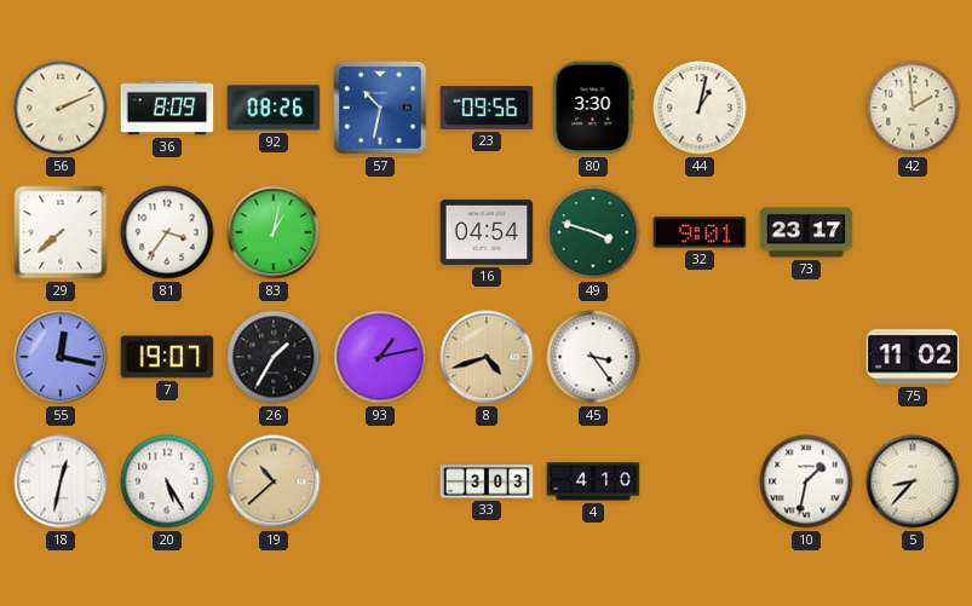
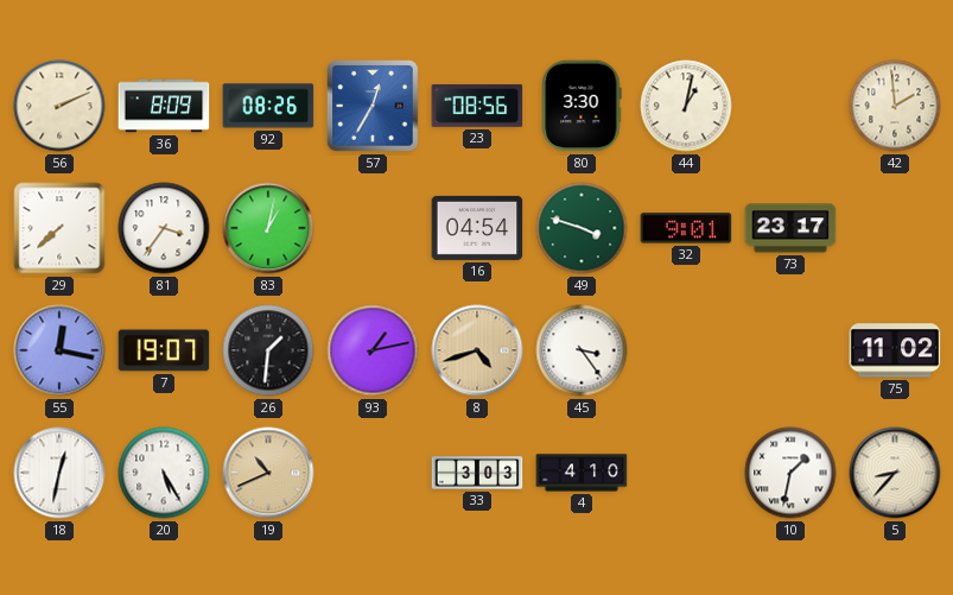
57: 10:32 -> 12:35
23: 09:56 -> 08:56
26: 1:35 -> 1:31
19: 10:38 -> 10:41
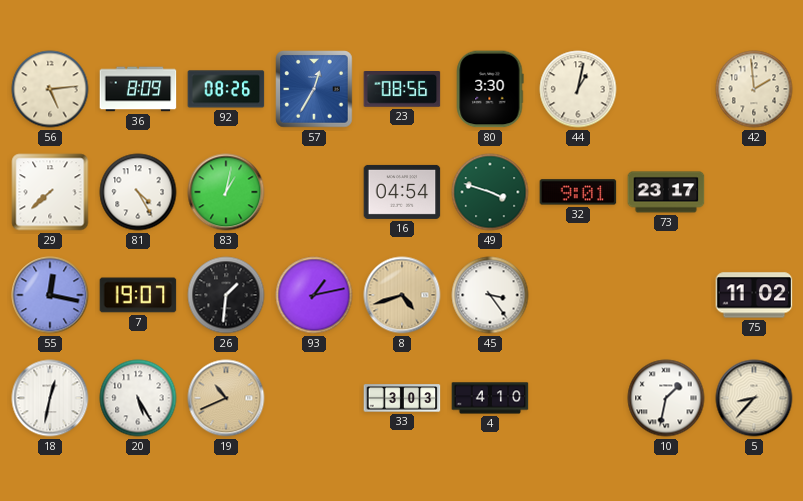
56: 2:11 -> 5:14
81: 3:36 -> 4:25
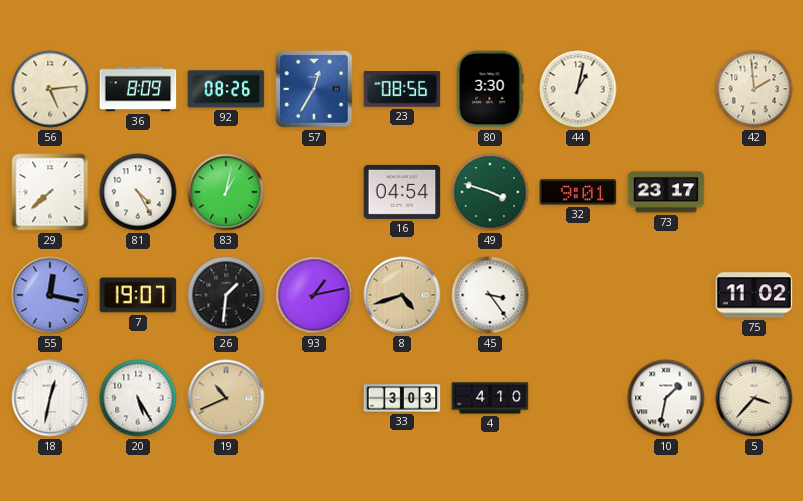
5: 8:37 -> 3:37
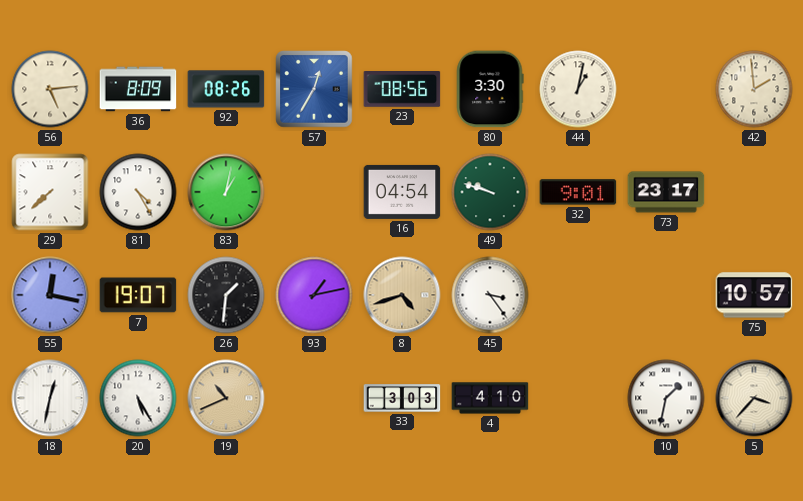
49: 3:48 -> 9:48
75: 11:02 -> 10:57
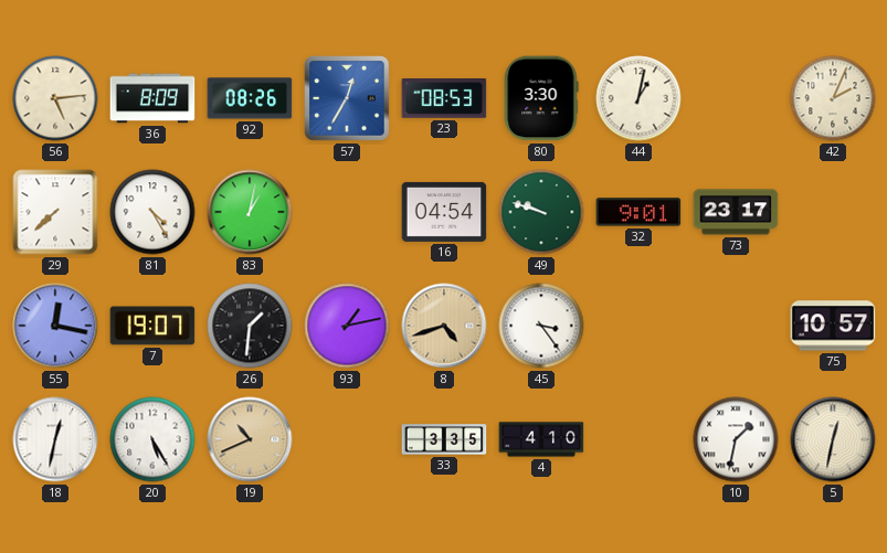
23: 08:56 -> 08:53
42: 1:59 -> 2:04
33: 3:03 -> 3:35
5: 3:37 -> 12:32
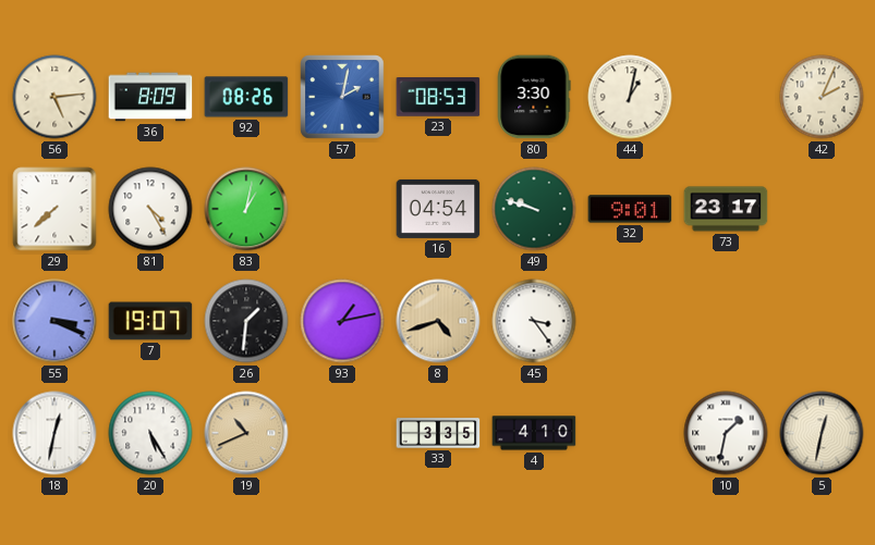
57: 12:35 -> 2:02
55: 12:17 -> 3:19
75: 10:57 -> none
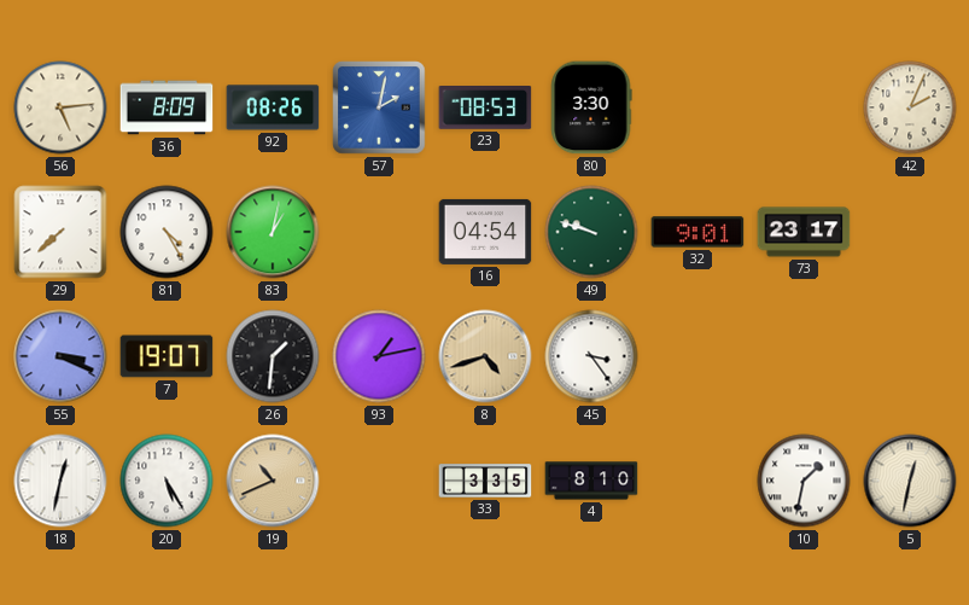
44: 1:02 -> none
4: 4:10 -> 8:10
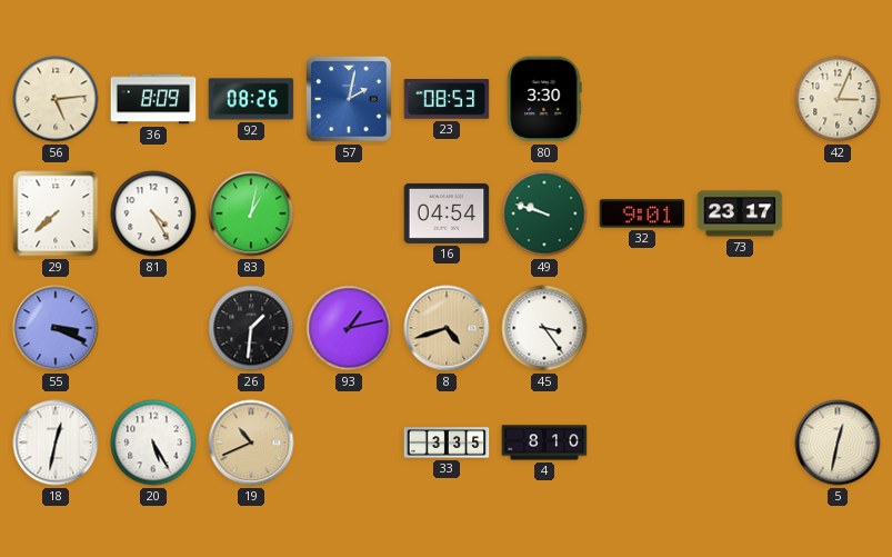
42: 2:04 -> 3:04
7: 19:07 -> none
10: 1:32 -> none
